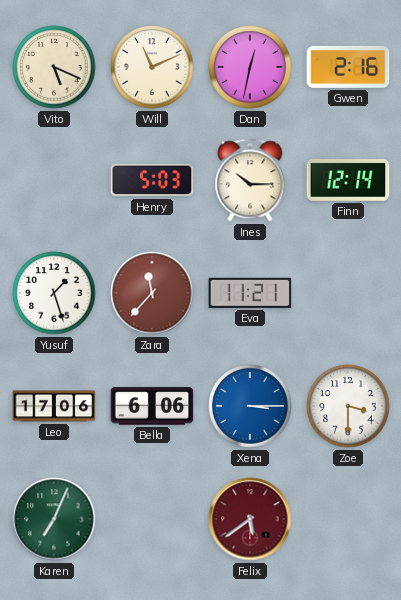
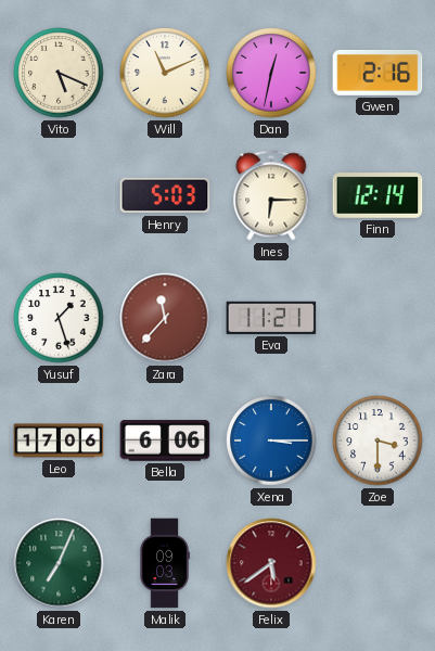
Ines: 10:15 -> 6:15
Malik: none -> 09:03
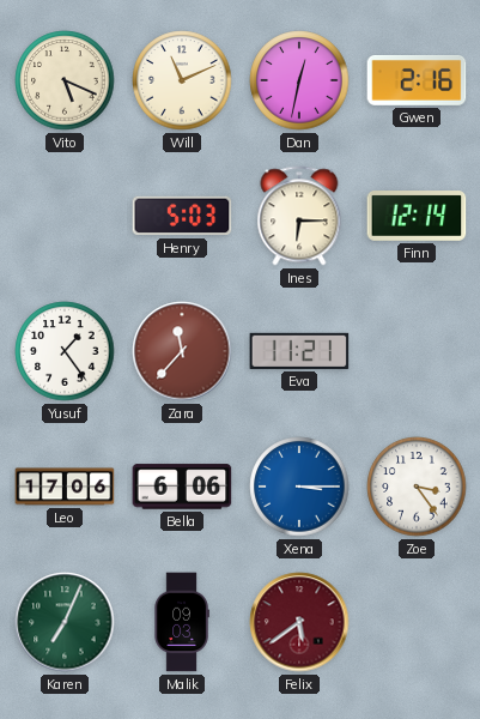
Yusuf: 1:27 -> 1:24
Zoe: 3:30 -> 3:24
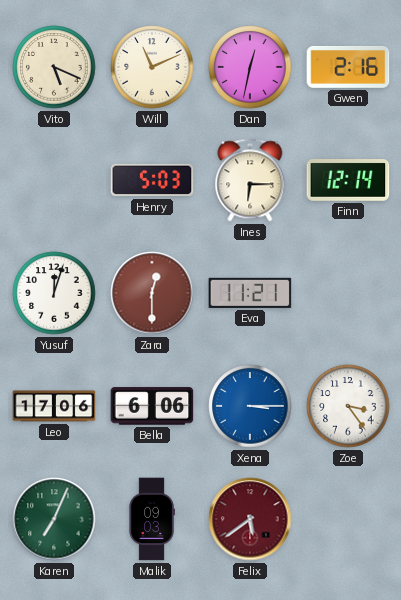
Yusuf: 1:24 -> 12:03
Zara: 11:37 -> 12:30
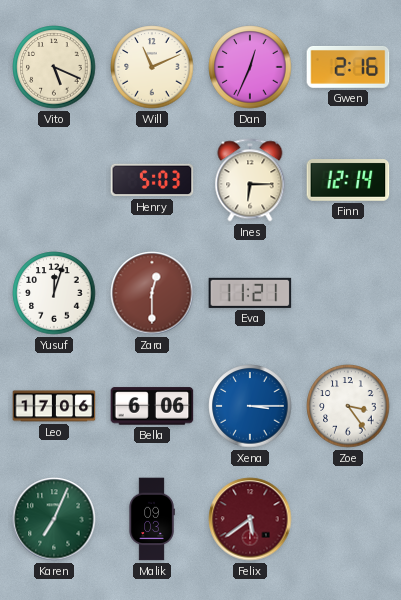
Dan: 12:32 -> 12:34
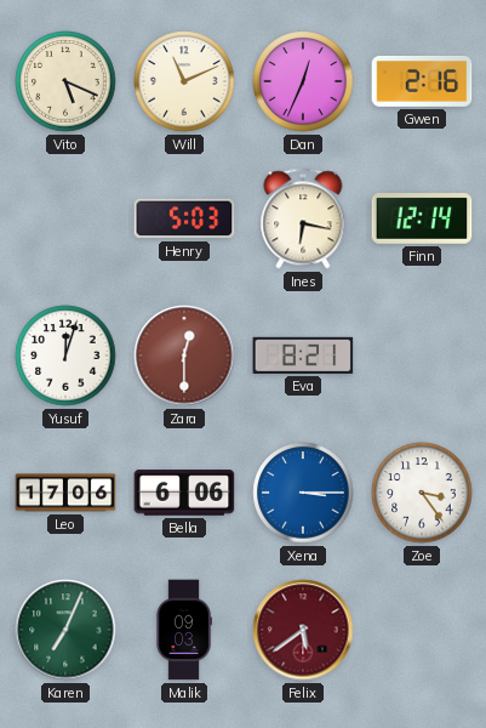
Ines: 6:15 -> 6:17
Eva: 11:21 -> 8:21
